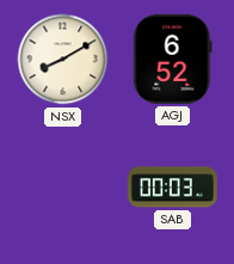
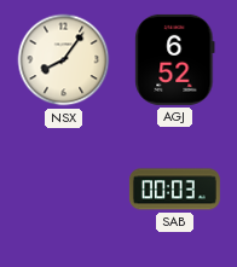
NSX: 8:10 -> 8:06
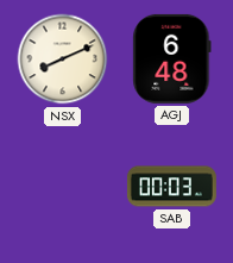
NSX: 8:06 -> 8:11
AGJ: 6:52 -> 6:48
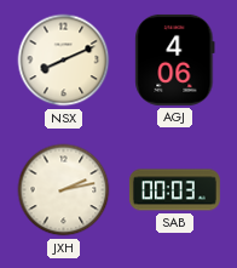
AGJ: 6:48 -> 4:06
JXH: none -> 2:13
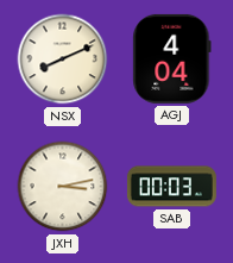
AGJ: 4:06 -> 4:04
JXH: 2:13 -> 3:13
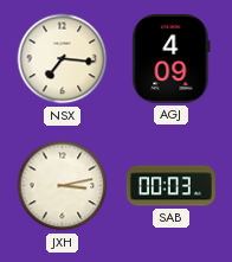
NSX: 8:11 -> 7:16
AGJ: 4:04 -> 4:09
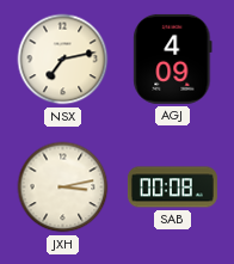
NSX: 7:16 -> 7:13
SAB: 00:03 -> 00:08
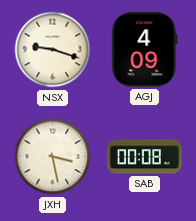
NSX: 7:13 -> 9:18
JXH: 3:13 -> 3:28
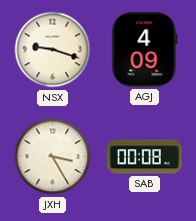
JXH: 3:28 -> 3:25
